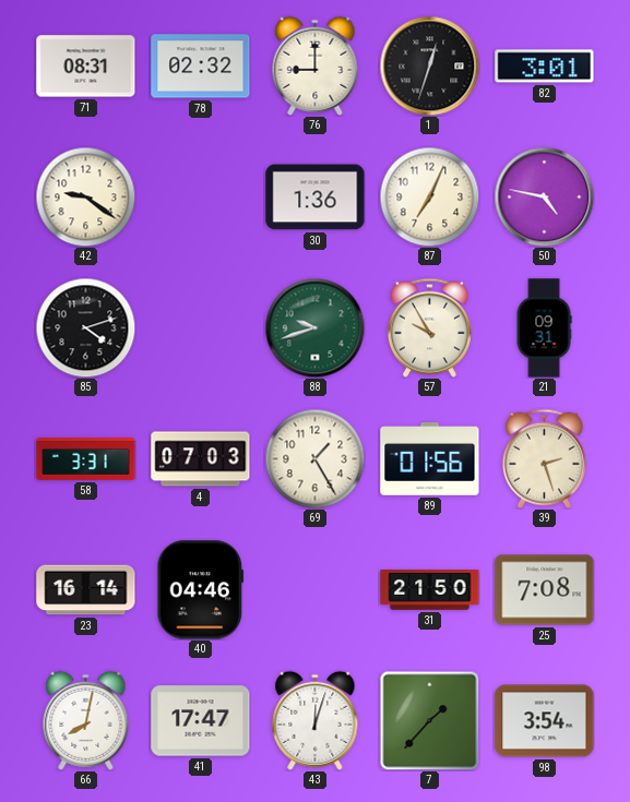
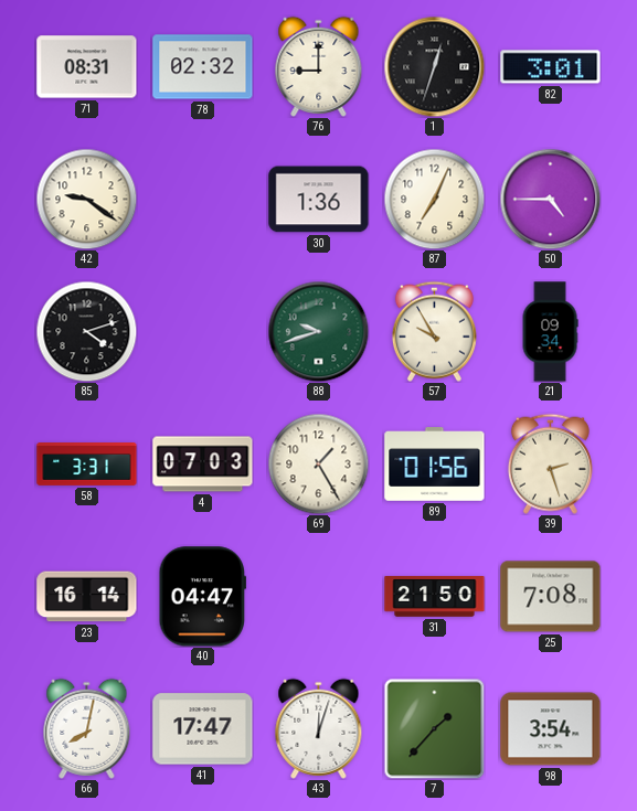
50: 4:47 -> 4:45
21: 09:31 -> 09:34
40: 04:46 -> 04:47
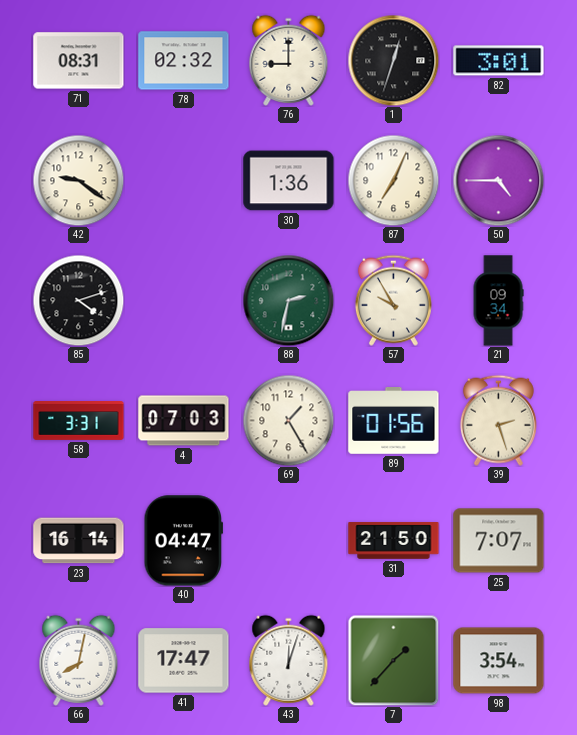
88: 9:42 -> 2:32
25: 7:08 -> 7:07
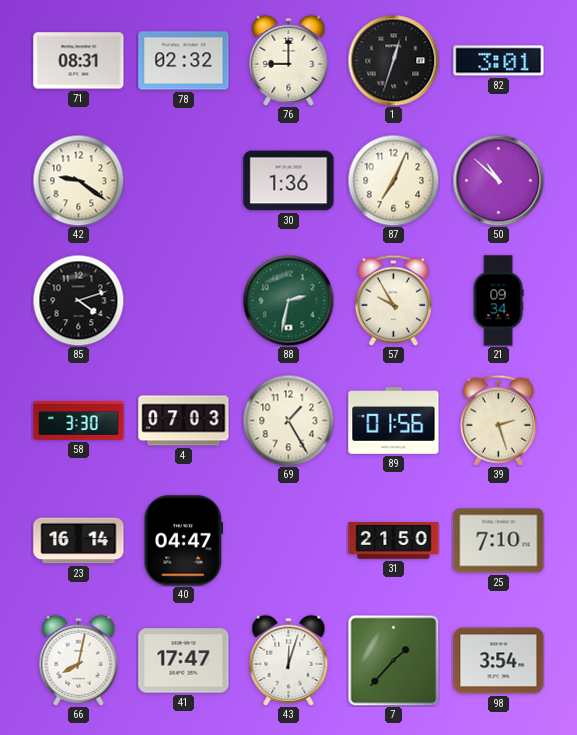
50: 4:45 -> 10:52
58: 3:31 -> 3:30
25: 7:07 -> 7:10
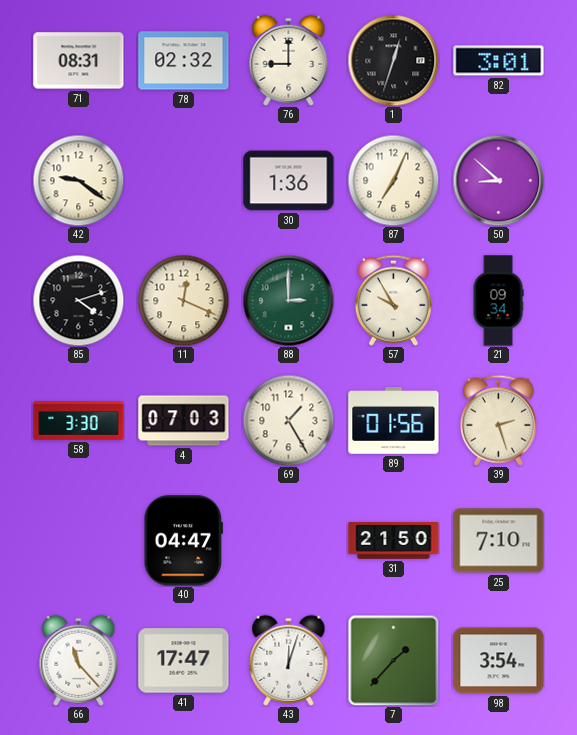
50: 10:52 -> 8:52
11: none -> 12:19
88: 2:32 -> 3:00
23: 16:14 -> none
66: 8:02 -> 11:23
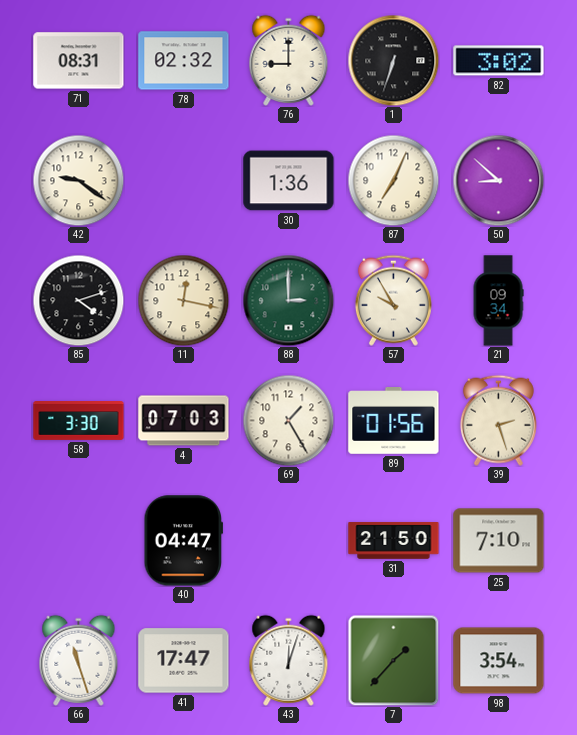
1: 12:33 -> 6:33
82: 3:01 -> 3:02
11: 12:19 -> 12:17
66: 11:23 -> 11:27
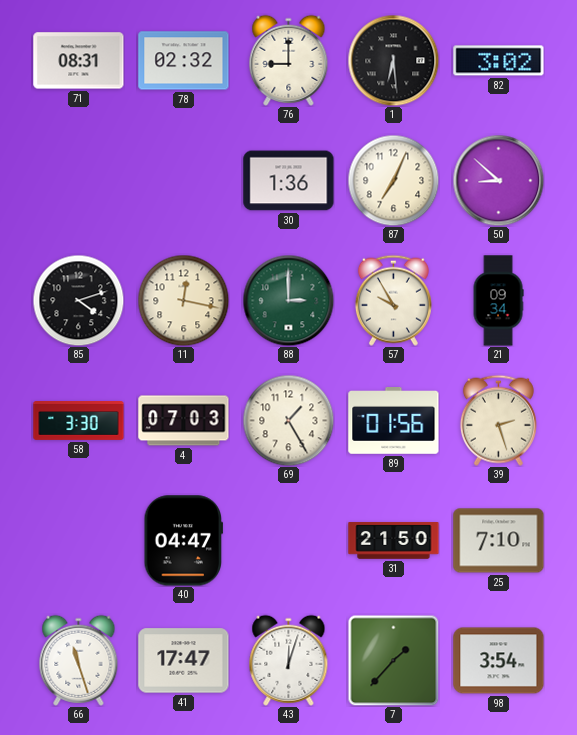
1: 6:33 -> 6:29
42: 9:21 -> none
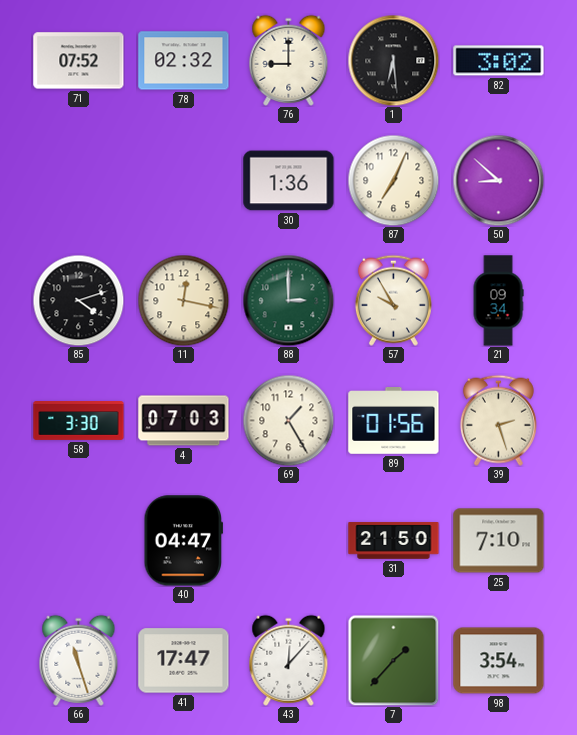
71: 08:31 -> 07:52
43: 12:03 -> 12:07
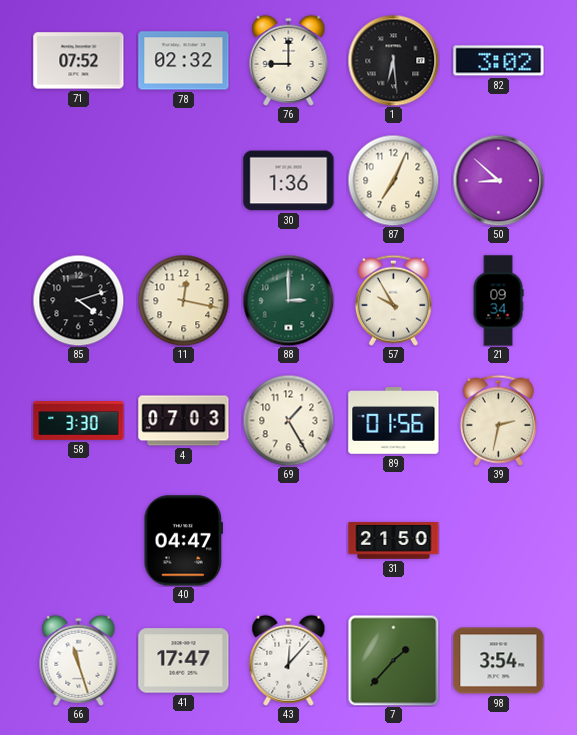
39: 2:27 -> 2:32
25: 7:10 -> none
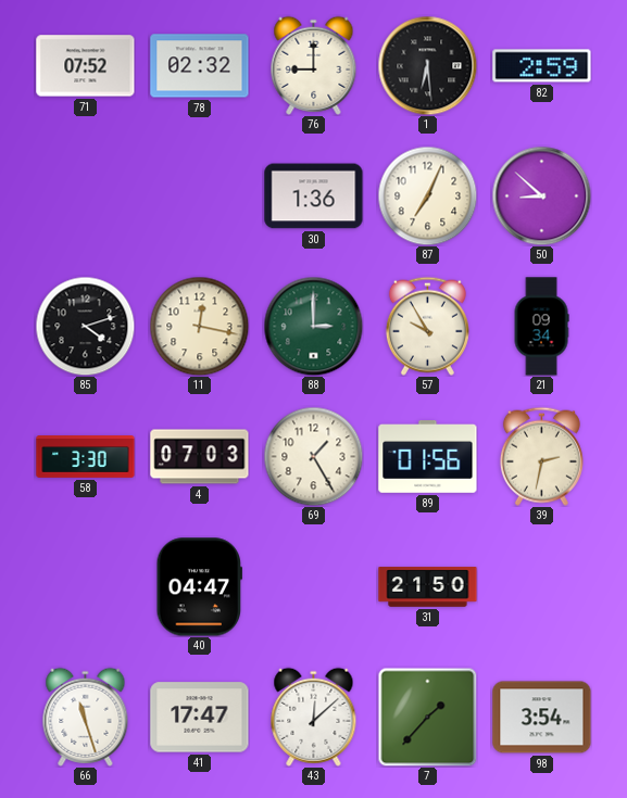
82: 3:02 -> 2:59
43: 12:07 -> 12:08
